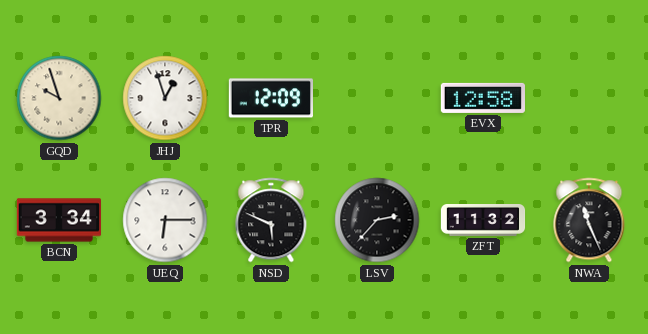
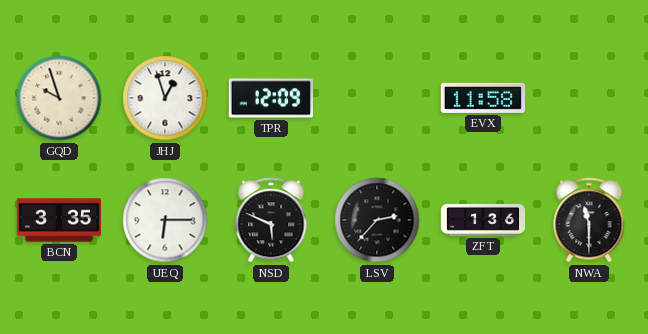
EVX: 12:58 -> 11:58
BCN: 3:34 -> 3:35
ZFT: 11:32 -> 1:36
NWA: 11:26 -> 11:30
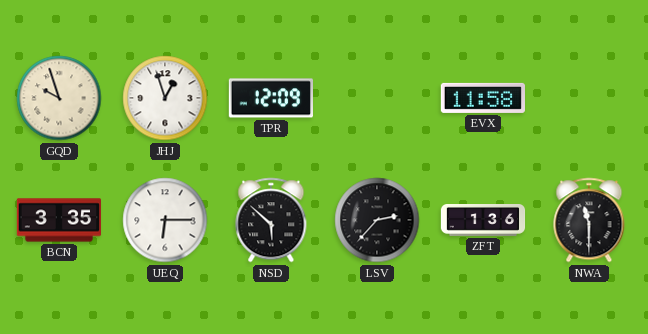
NSD: 5:49 -> 5:52
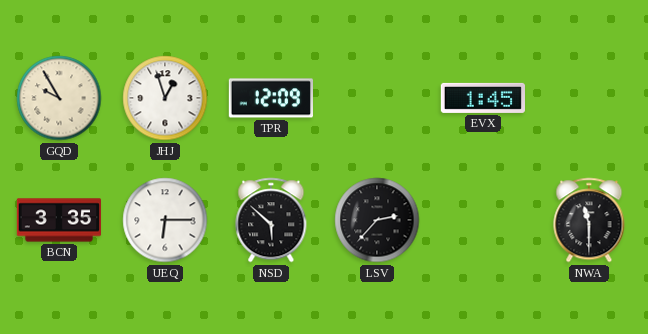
GQD: 9:57 -> 9:55
EVX: 11:58 -> 1:45
ZFT: 1:36 -> none
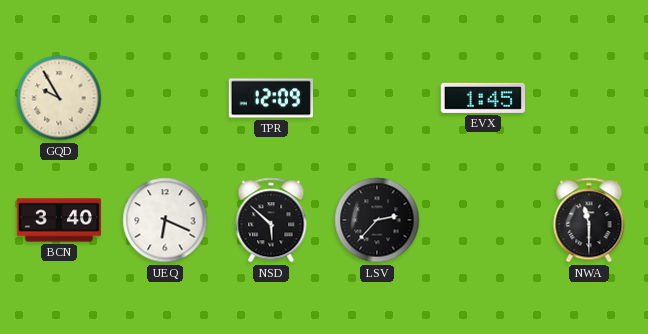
JHJ: 12:57 -> none
BCN: 3:35 -> 3:40
UEQ: 6:15 -> 6:19
